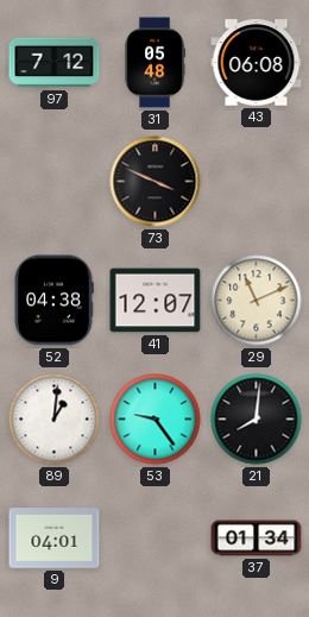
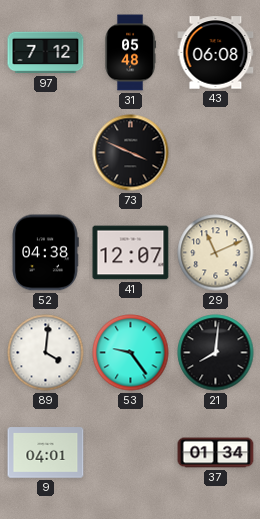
89: 1:01 -> 4:01
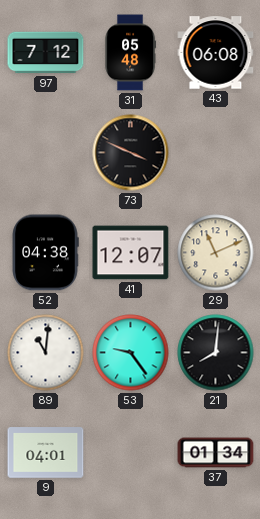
89: 4:01 -> 11:01
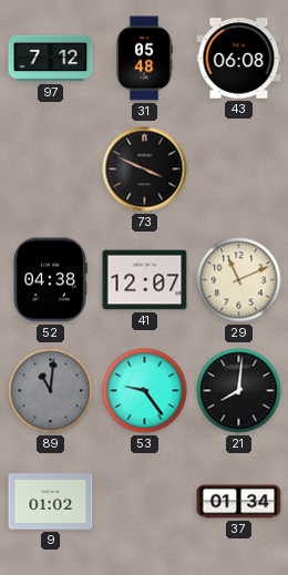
89 dial: white -> grey
9: 04:01 -> 01:02
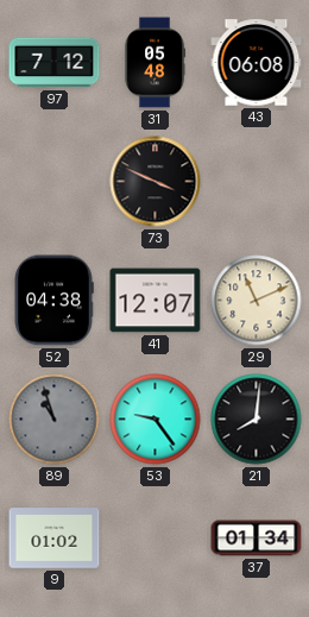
89: 11:01 -> 10:57
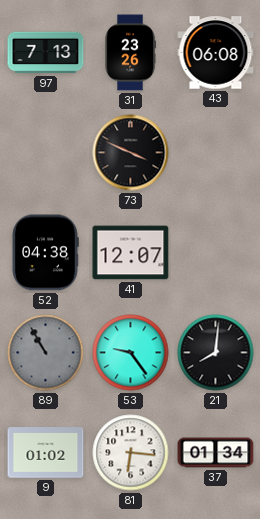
97: 7:12 -> 7:13
31: 05:48 -> 23:26
29: 11:11 -> none
89: 10:57 -> 10:55
81: none -> 6:16
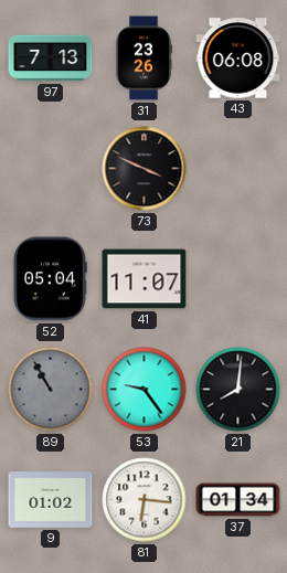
52: 04:38 -> 05:04
41: 12:07 -> 11:07
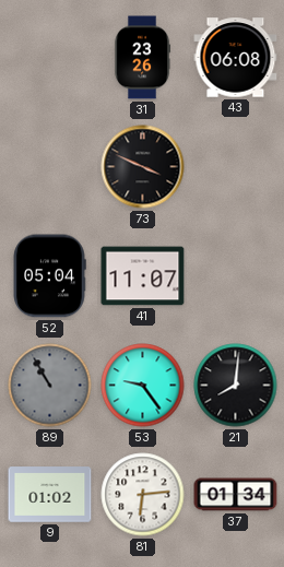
97: 7:13 -> none
81: 6:16 -> 6:14
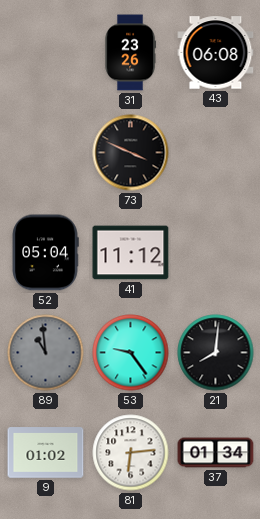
41: 11:07 -> 11:12
89: 10:55 -> 10:59
